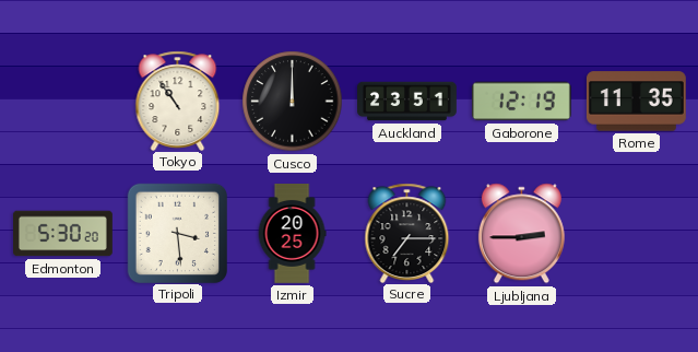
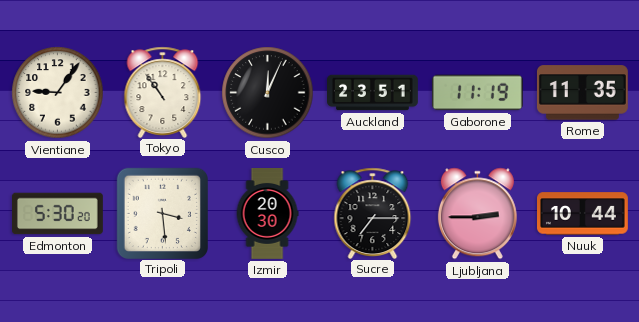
Vientiane: none -> 9:06
Cusco: 12:00 -> 12:04
Gaborone: 12:19 -> 11:19
Izmir: 20:25 -> 20:30
Nuuk: none -> 10:44
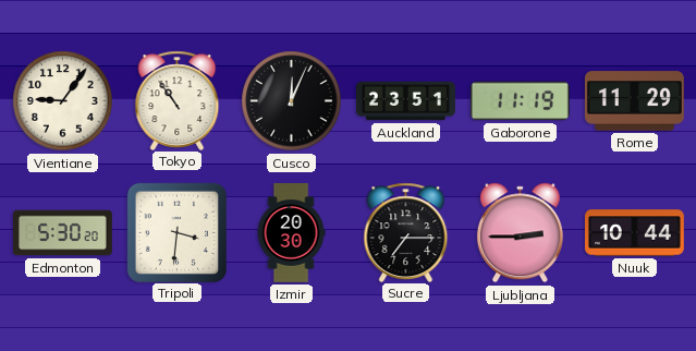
Rome: 11:35 -> 11:29
Tripoli: 3:29 -> 3:31
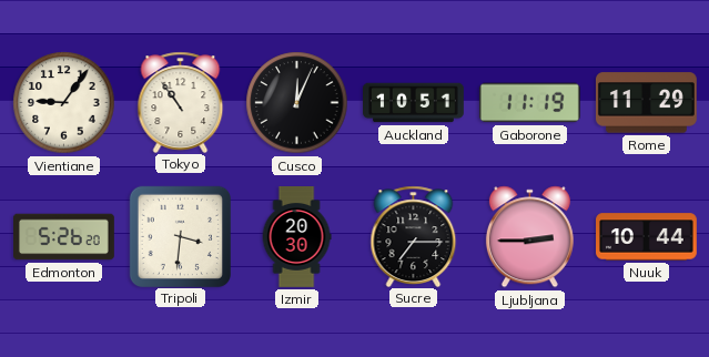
Auckland: 23:51 -> 10:51
Edmonton: 5:30 -> 5:26
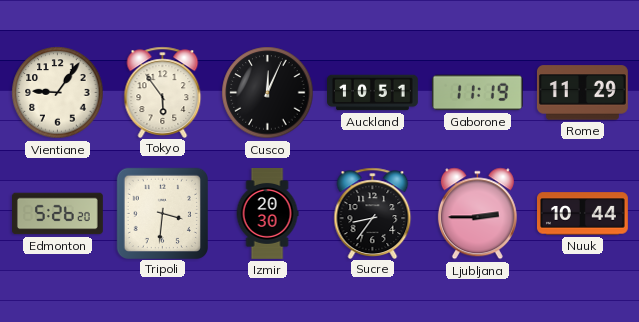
Tokyo: 10:54 -> 5:54
Sucre: 7:15 -> 8:36
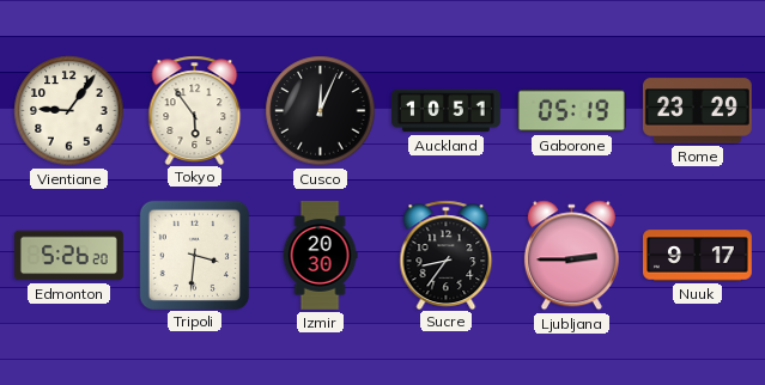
Gaborone: 11:19 -> 05:19
Rome: 11:29 -> 23:29
Nuuk: 10:44 -> 9:17
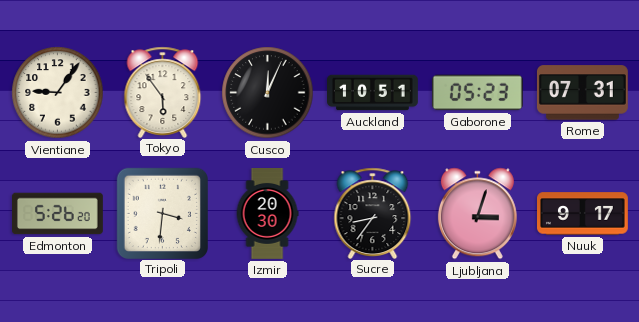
Gaborone: 05:19 -> 05:23
Rome: 23:29 -> 07:31
Ljubljana: 2:45 -> 3:03
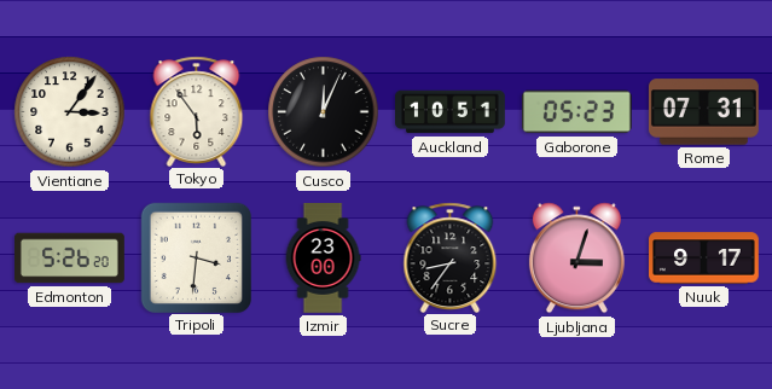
Vientiane: 9:06 -> 3:06
Izmir: 20:30 -> 23:00
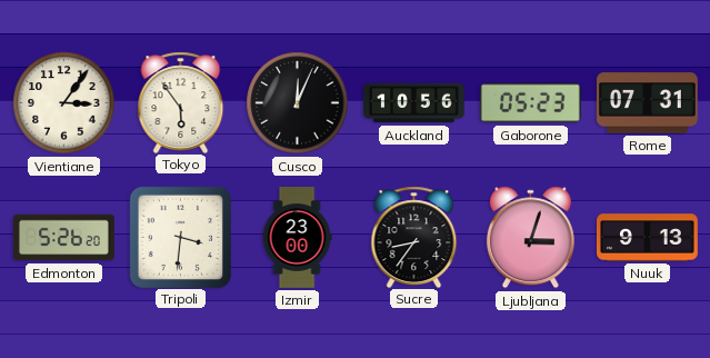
Auckland: 10:51 -> 10:56
Nuuk: 9:17 -> 9:13
